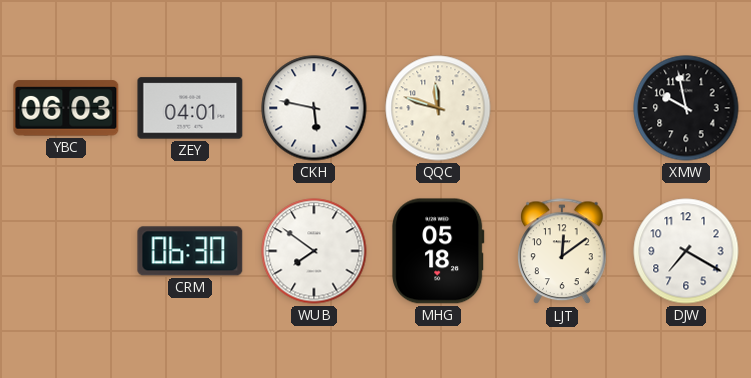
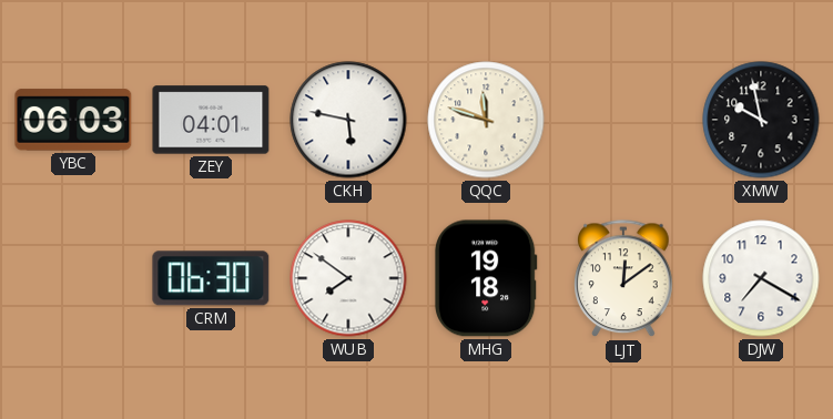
MHG: 05:18 -> 19:18
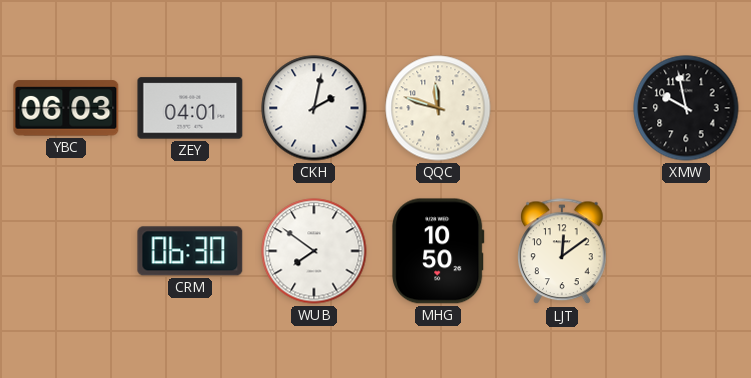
CKH: 5:47 -> 2:02
MHG: 19:18 -> 10:50
DJW: 7:20 -> none
